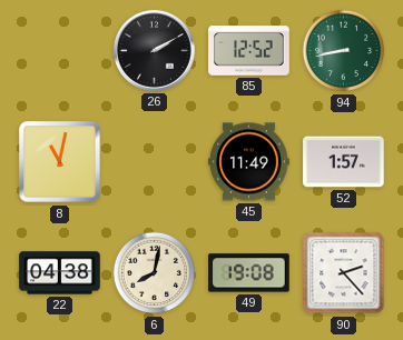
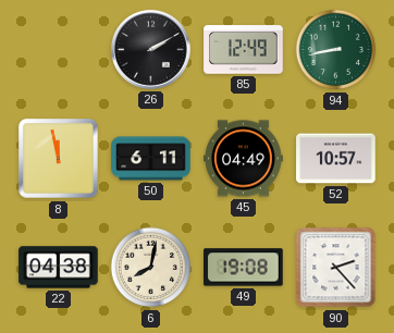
85: 12:52 -> 12:49
8: 11:02 -> 11:58
50: none -> 6:11
45: 11:49 -> 04:49
52: 1:57 -> 10:57
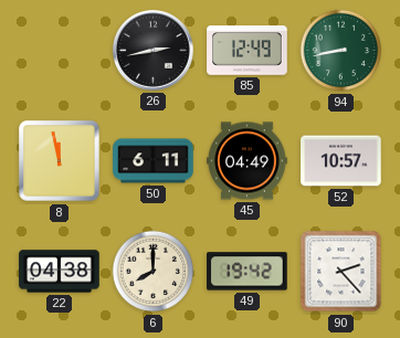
26: 2:10 -> 2:43
6: 8:02 -> 8:00
49: 19:08 -> 19:42
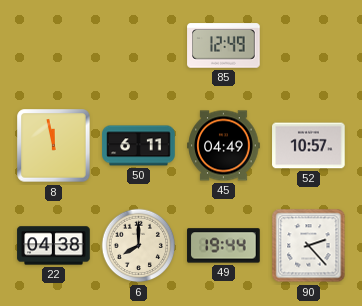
26: 2:43 -> none
94: 8:43 -> none
49: 19:42 -> 19:44
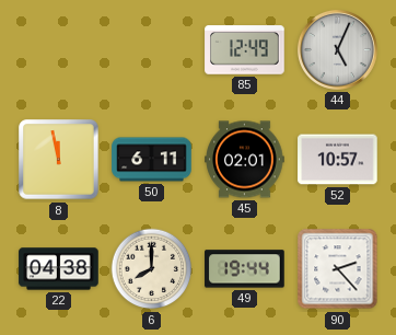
44: none -> 5:04
45: 04:49 -> 02:01
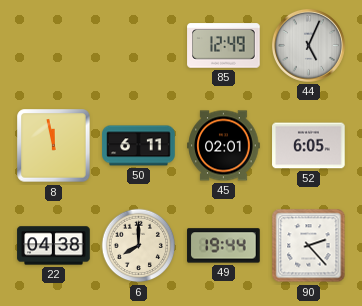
52: 10:57 -> 6:05
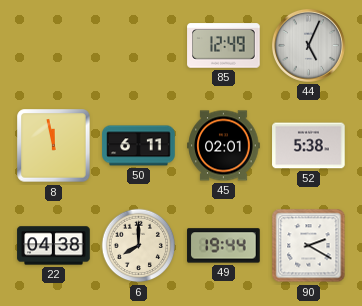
52: 6:05 -> 5:38
90: 2:23 -> 2:20
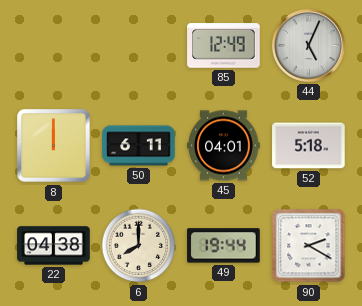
8: 11:58 -> 12:00
45: 02:01 -> 04:01
52: 5:38 -> 5:18
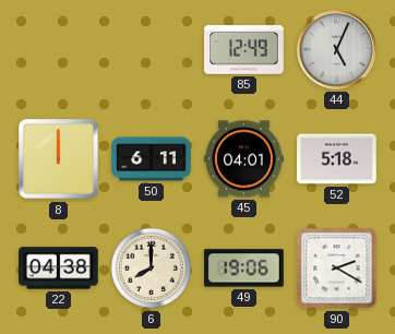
49: 19:44 -> 19:06
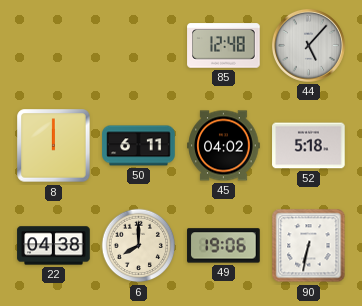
85: 12:49 -> 12:48
44: 5:04 -> 5:07
45: 04:01 -> 04:02
90: 2:20 -> 6:32
